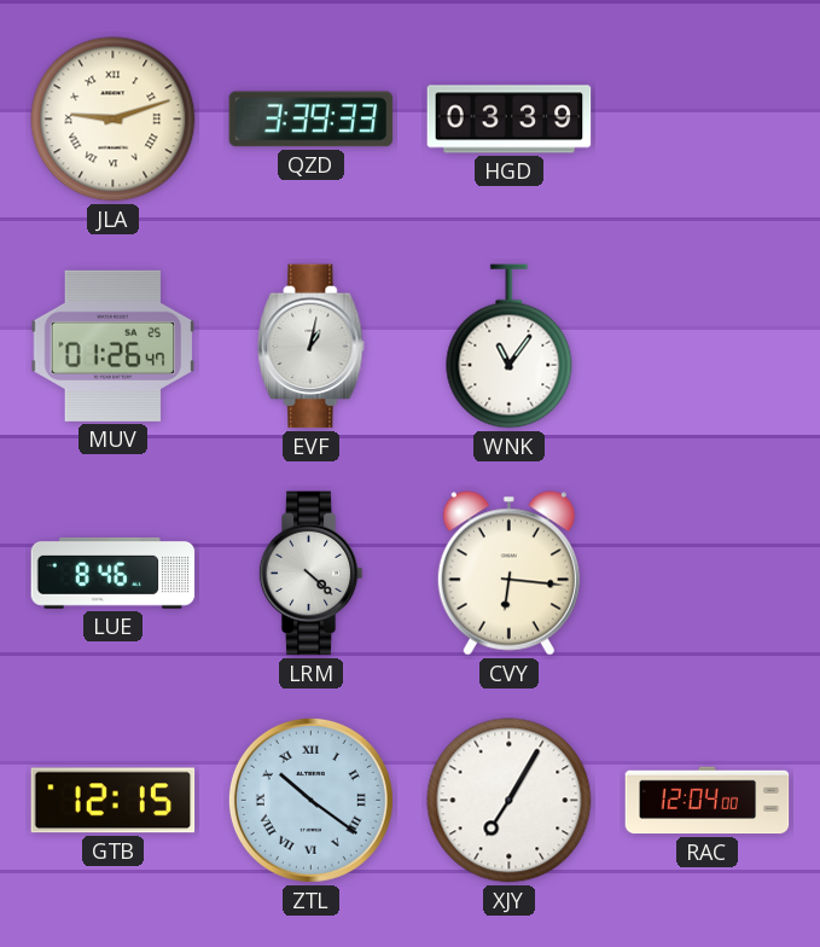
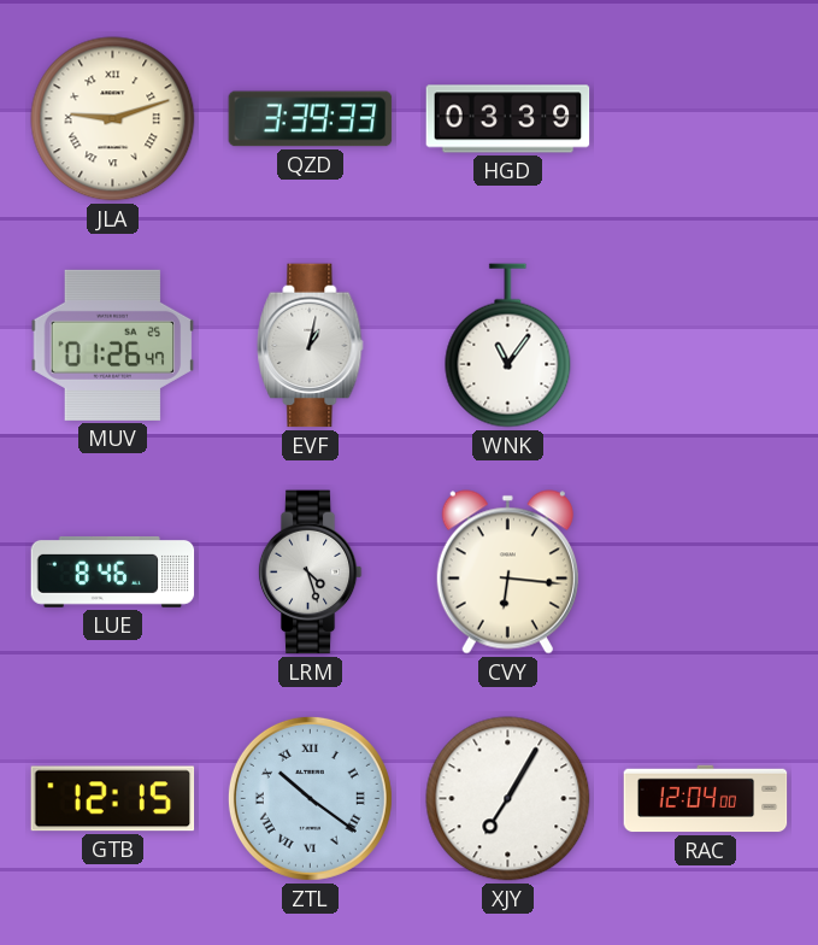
LRM: 4:22 -> 4:27
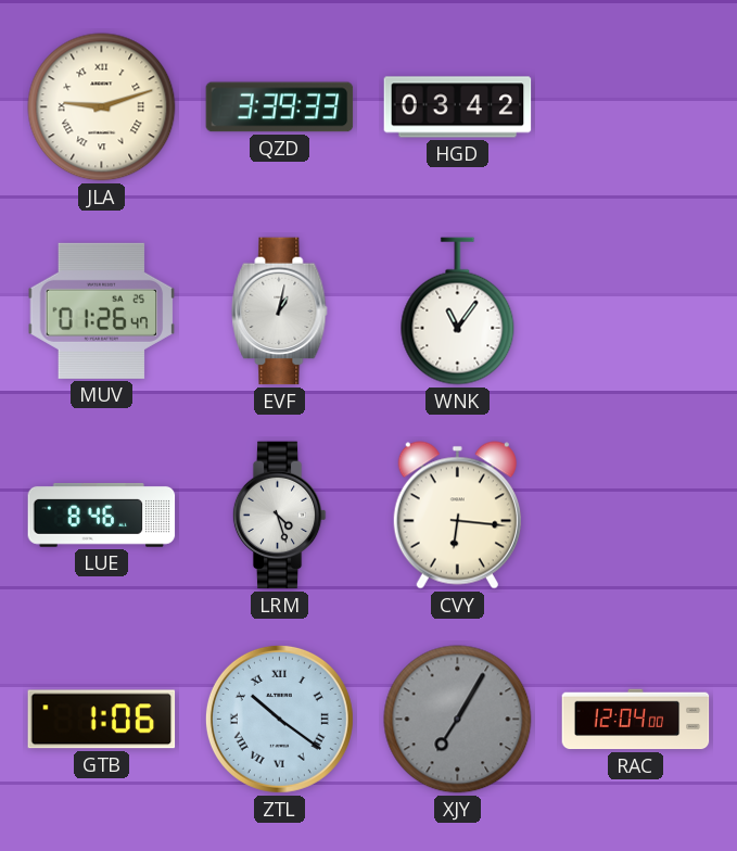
HGD: 03:39 -> 03:42
GTB: 12:15 -> 1:06
XJY dial: white -> grey
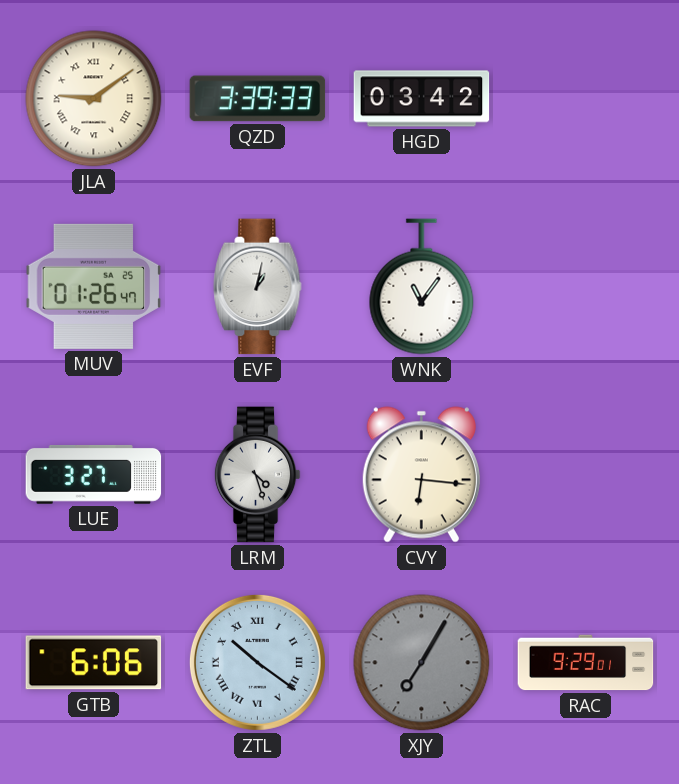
JLA: 9:12 -> 9:09
LUE: 8:46 -> 3:27
GTB: 1:06 -> 6:06
RAC: 12:04 -> 9:29
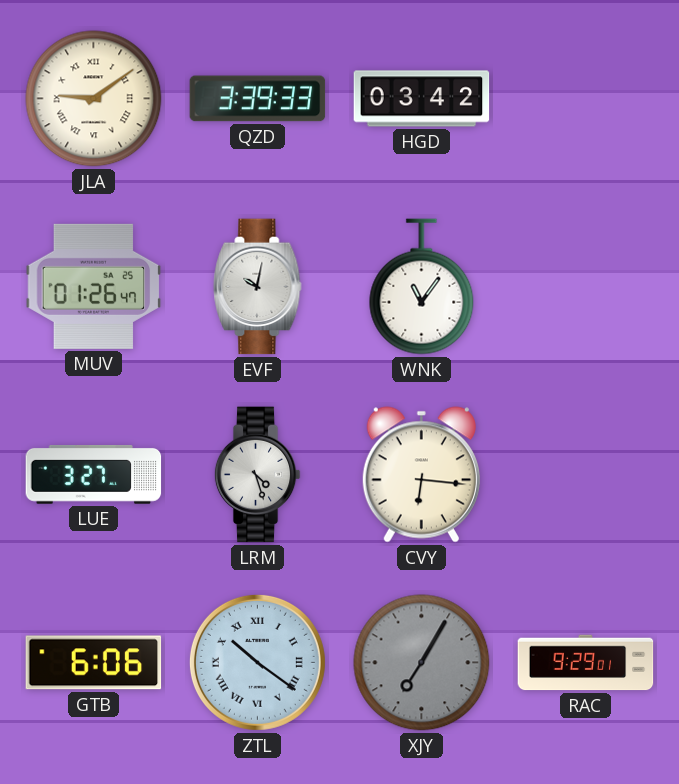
EVF: 1:02 -> 10:02
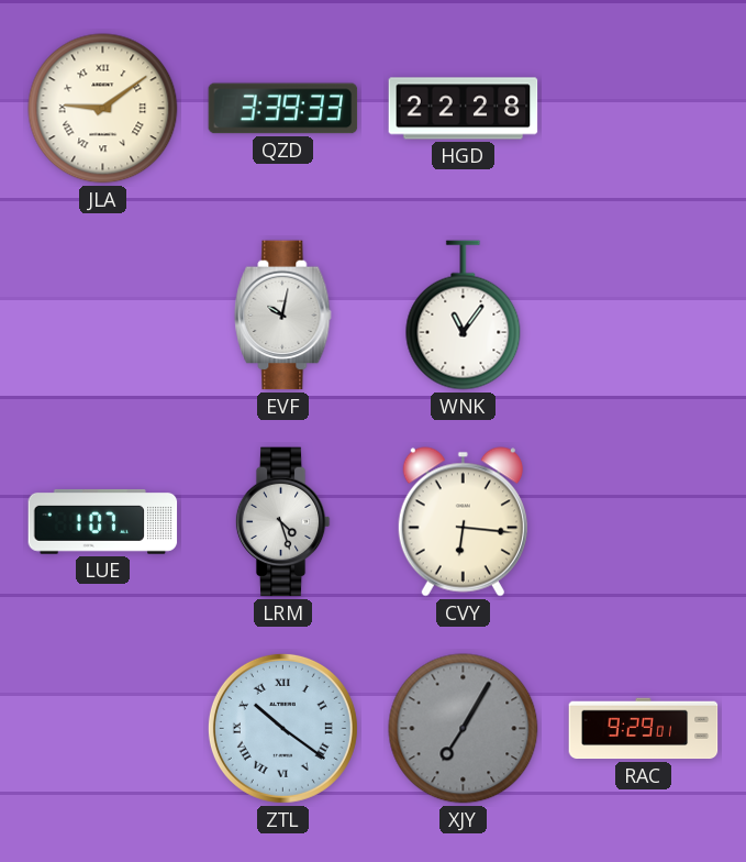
HGD: 03:42 -> 22:28
MUV: 01:26 -> none
LUE: 3:27 -> 1:07
GTB: 6:06 -> none
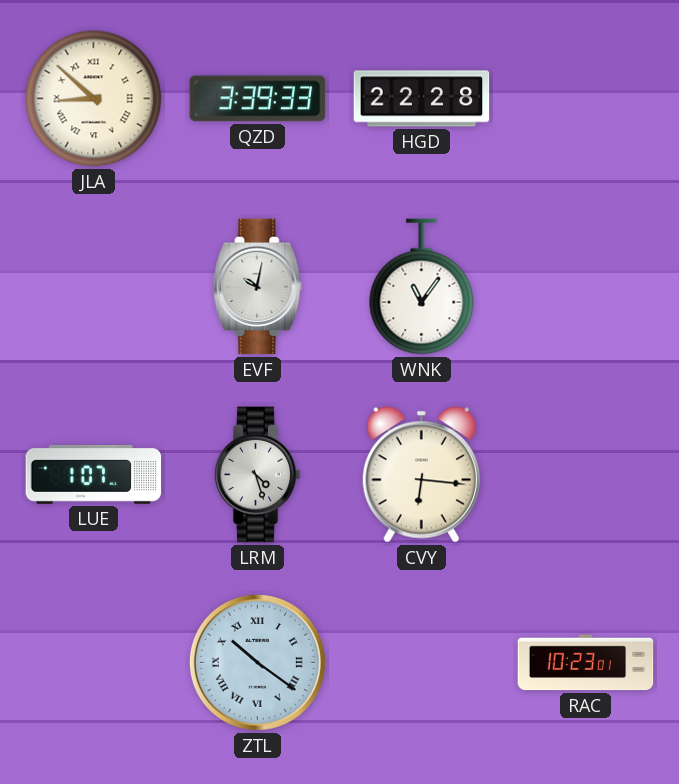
JLA: 9:09 -> 8:52
XJY: 7:05 -> none
RAC: 9:29 -> 10:23
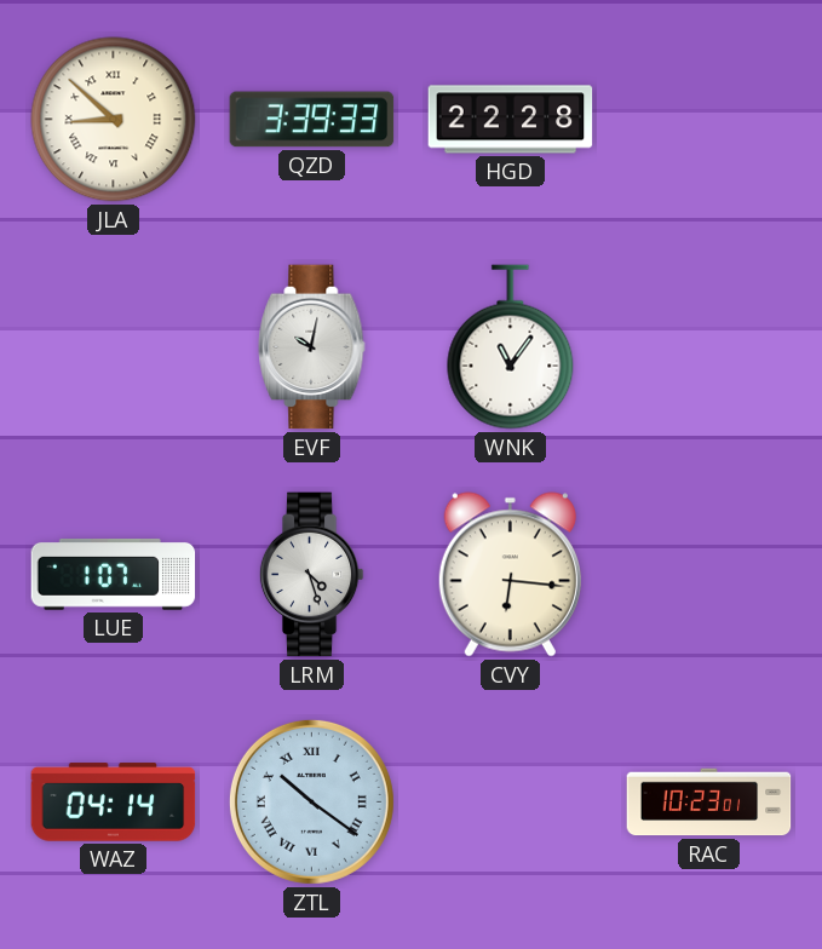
WAZ: none -> 04:14
